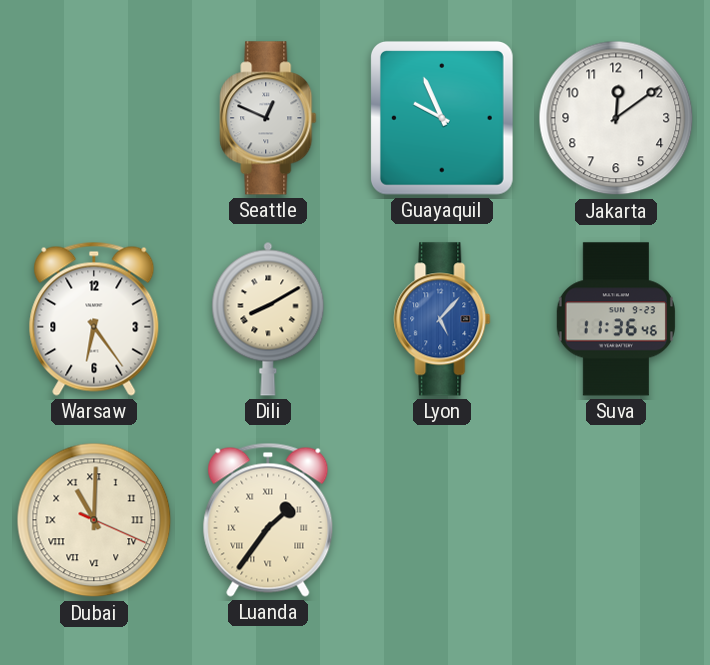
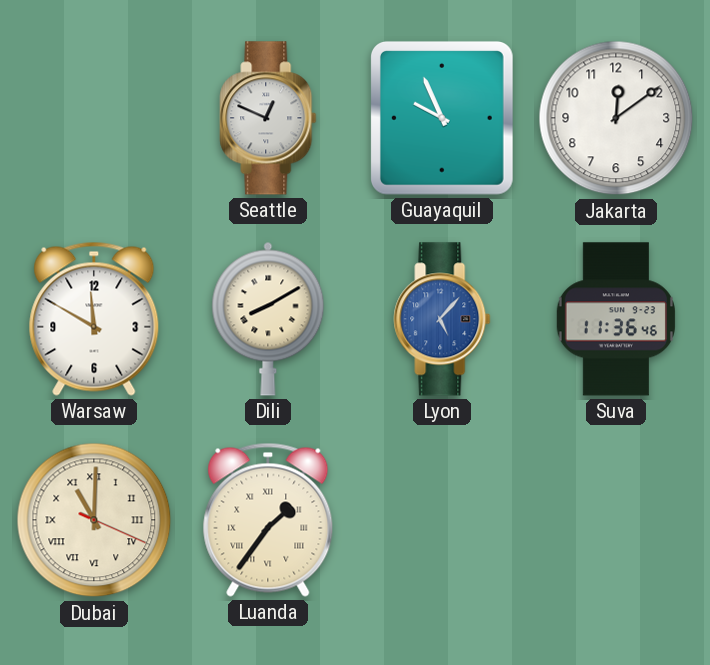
Warsaw: 6:24 -> 11:50
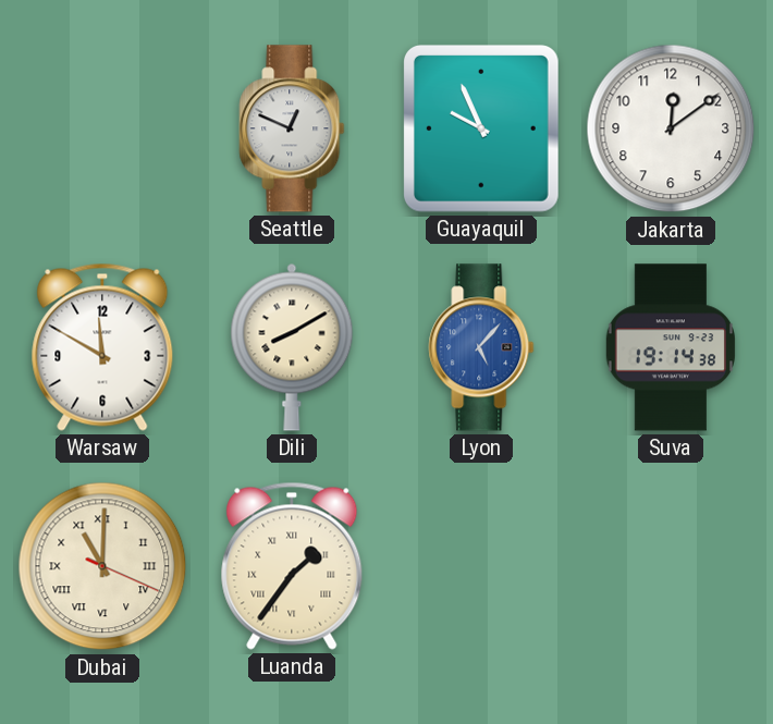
Suva: 11:36 -> 19:14
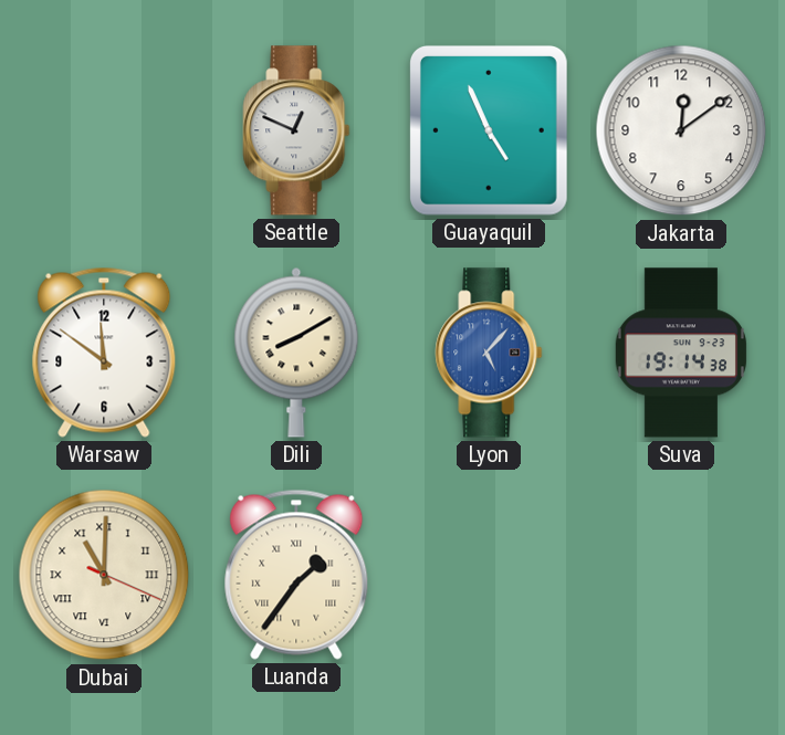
Guayaquil: 9:56 -> 4:56
Warsaw: 11:50 -> 11:51
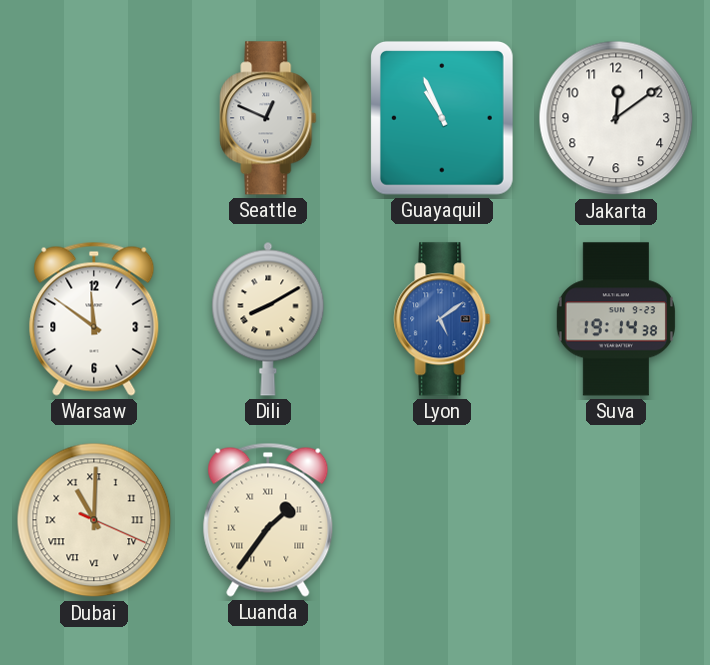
Guayaquil: 4:56 -> 10:56
Lyon: 5:07 -> 5:09
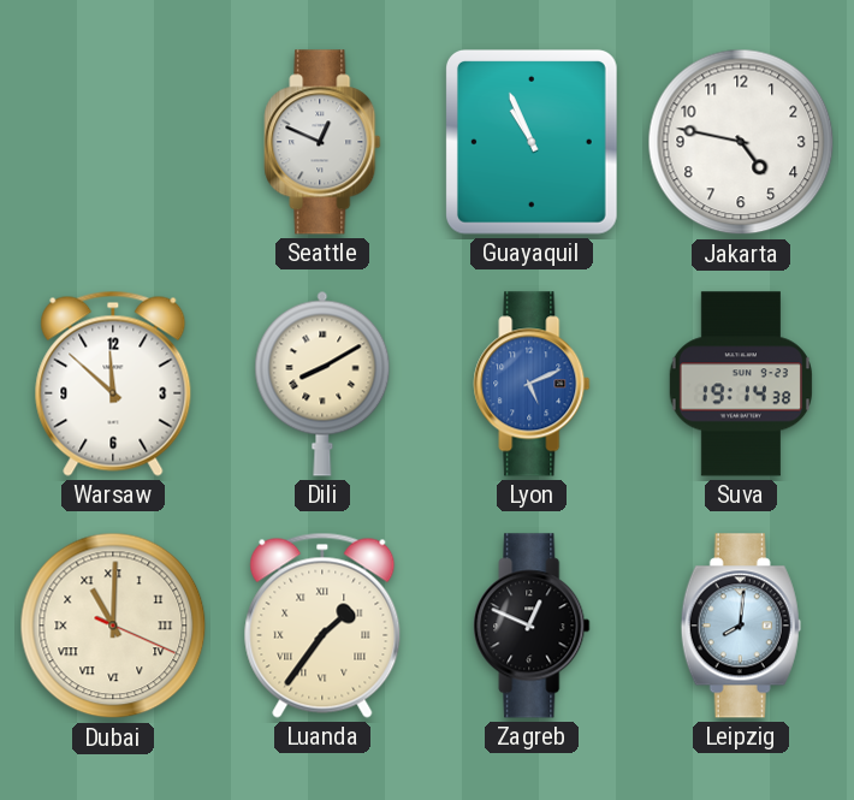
Jakarta: 12:09 -> 4:47
Warsaw: 11:51 -> 11:52
Lyon: 5:09 -> 5:11
Zagreb: none -> 12:49
Leipzig: none -> 8:01
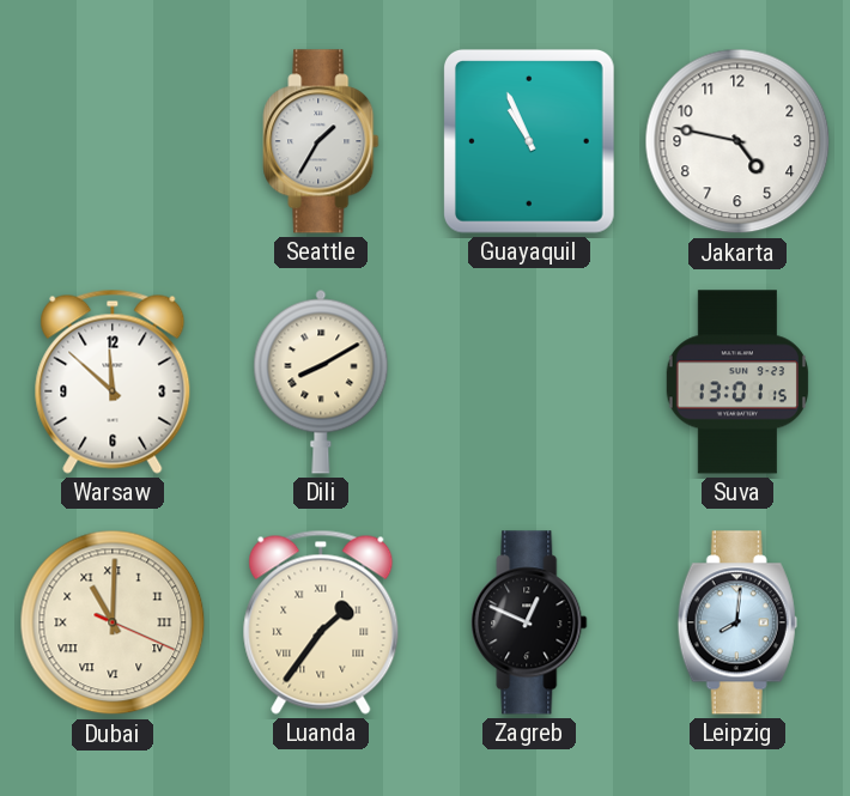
Seattle: 12:49 -> 1:35
Lyon: 5:11 -> none
Suva: 19:14 -> 13:01
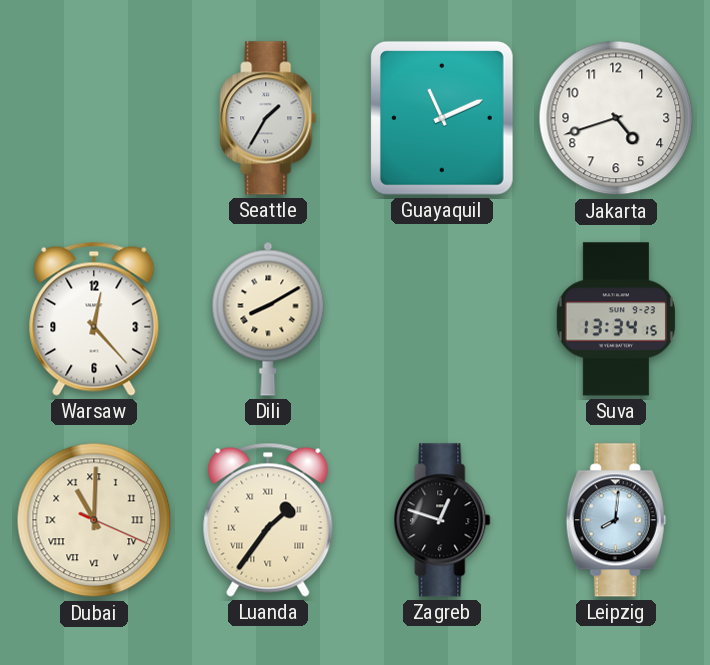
Guayaquil: 10:56 -> 11:11
Jakarta: 4:47 -> 4:42
Warsaw: 11:52 -> 12:23
Suva: 13:01 -> 13:34
Zagreb: 12:49 -> 12:48
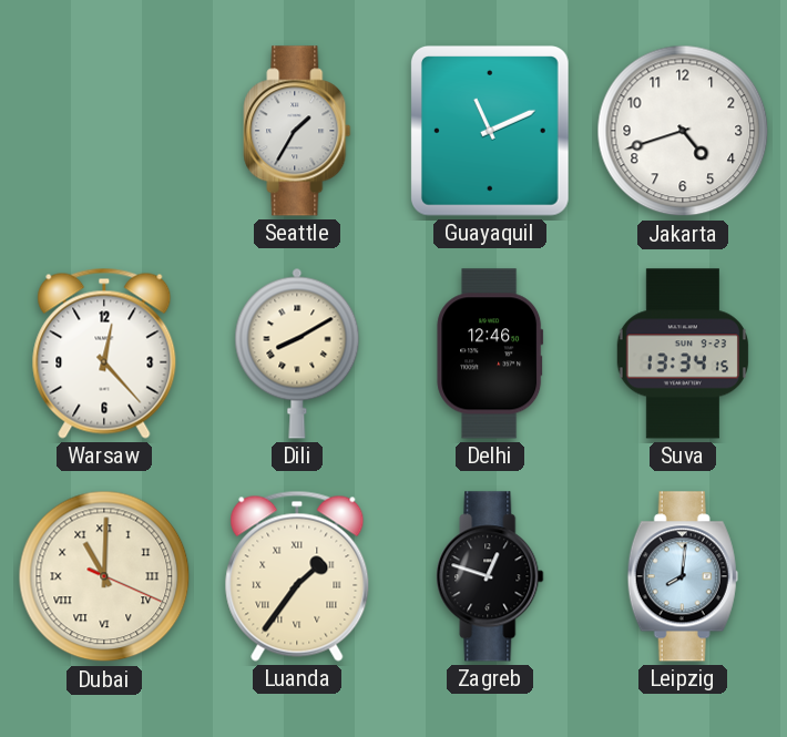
Delhi: none -> 12:46
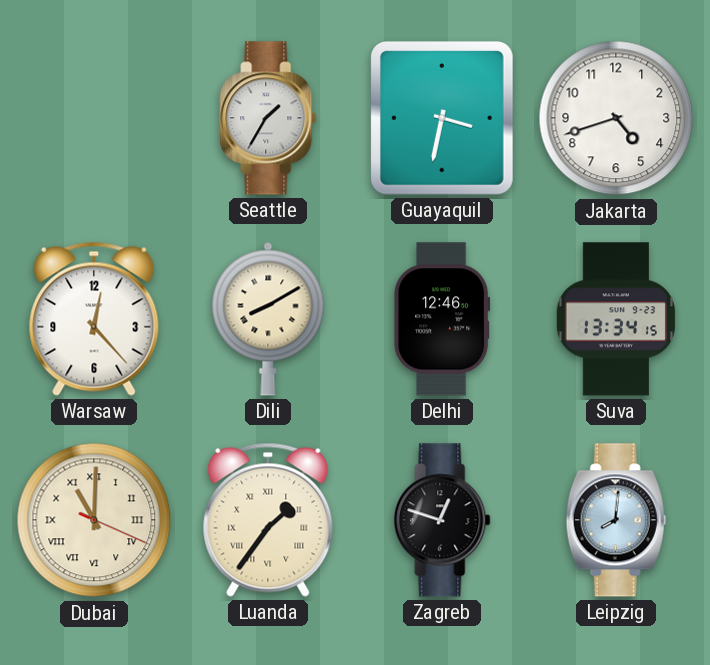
Guayaquil: 11:11 -> 3:32
